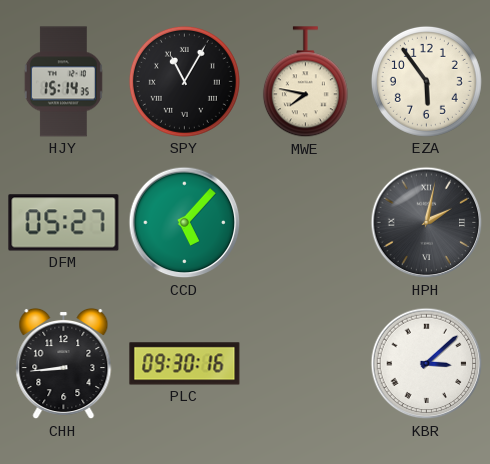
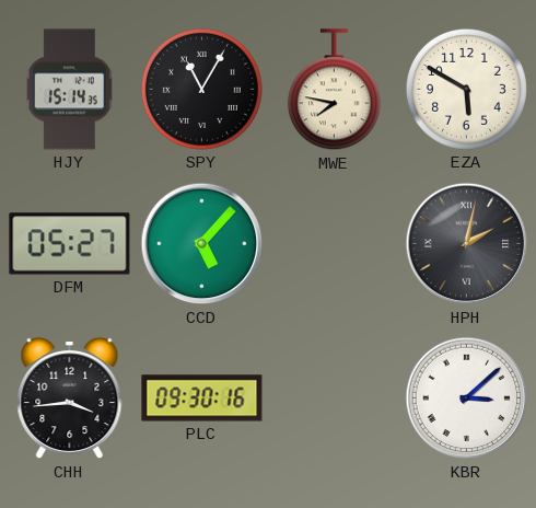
EZA: 5:54 -> 5:50
CHH: 8:44 -> 3:44
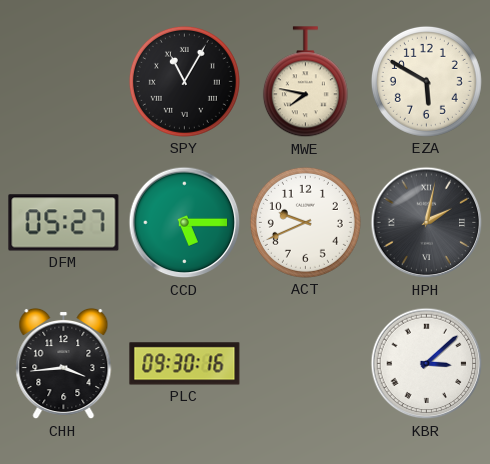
HJY: 15:14 -> none
CCD: 5:07 -> 5:15
ACT: none -> 9:41
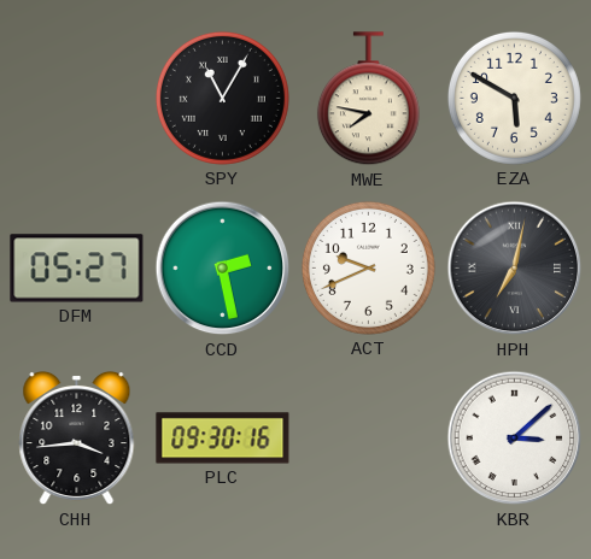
CCD: 5:15 -> 2:28
HPH: 2:02 -> 7:02
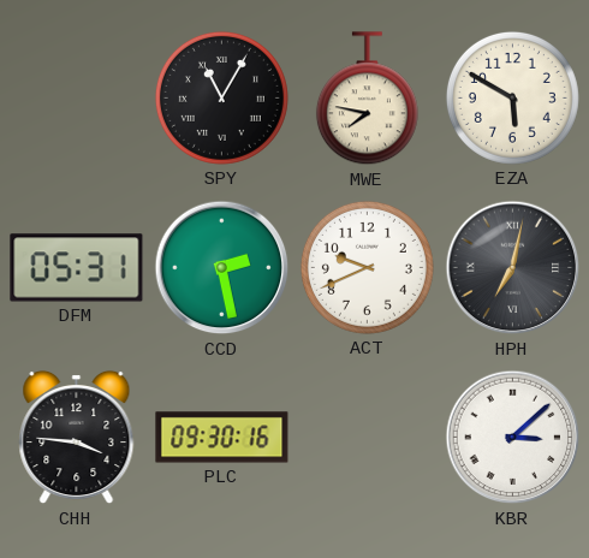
DFM: 05:27 -> 05:31
CHH: 3:44 -> 3:46
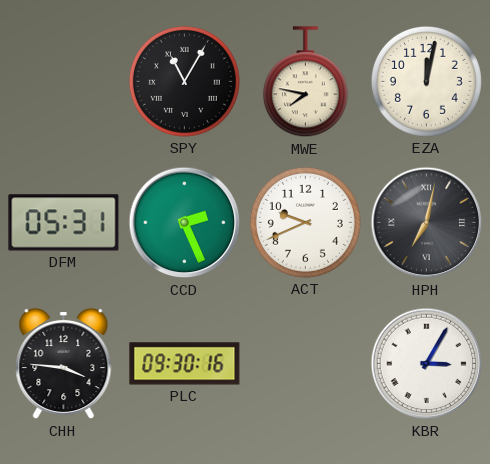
EZA: 5:50 -> 12:02
CCD: 2:28 -> 2:26
KBR: 3:08 -> 3:05
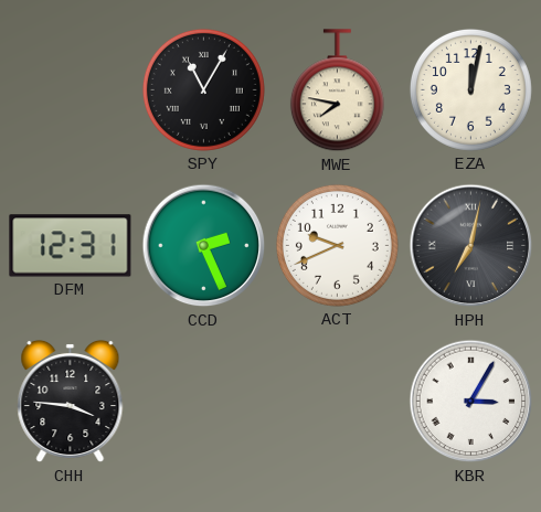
DFM: 05:31 -> 12:31
PLC: 09:30 -> none
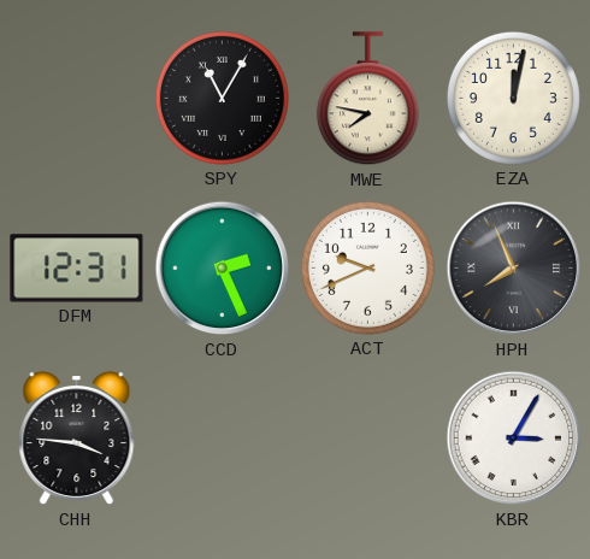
HPH: 7:02 -> 7:56
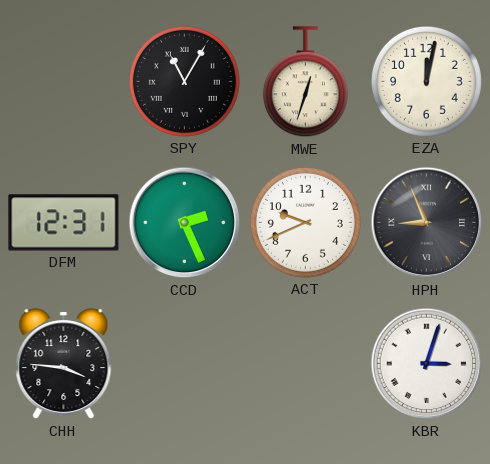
MWE: 7:47 -> 12:33
HPH: 7:56 -> 8:56
KBR: 3:05 -> 3:03
